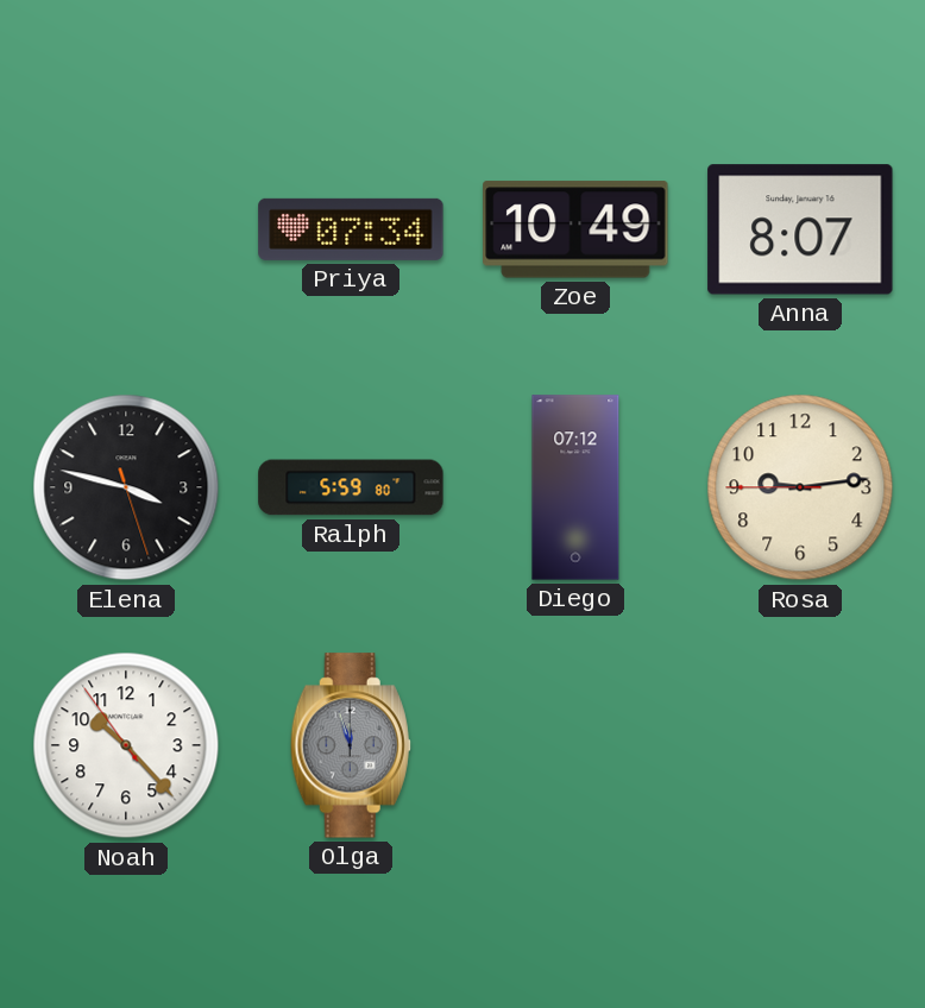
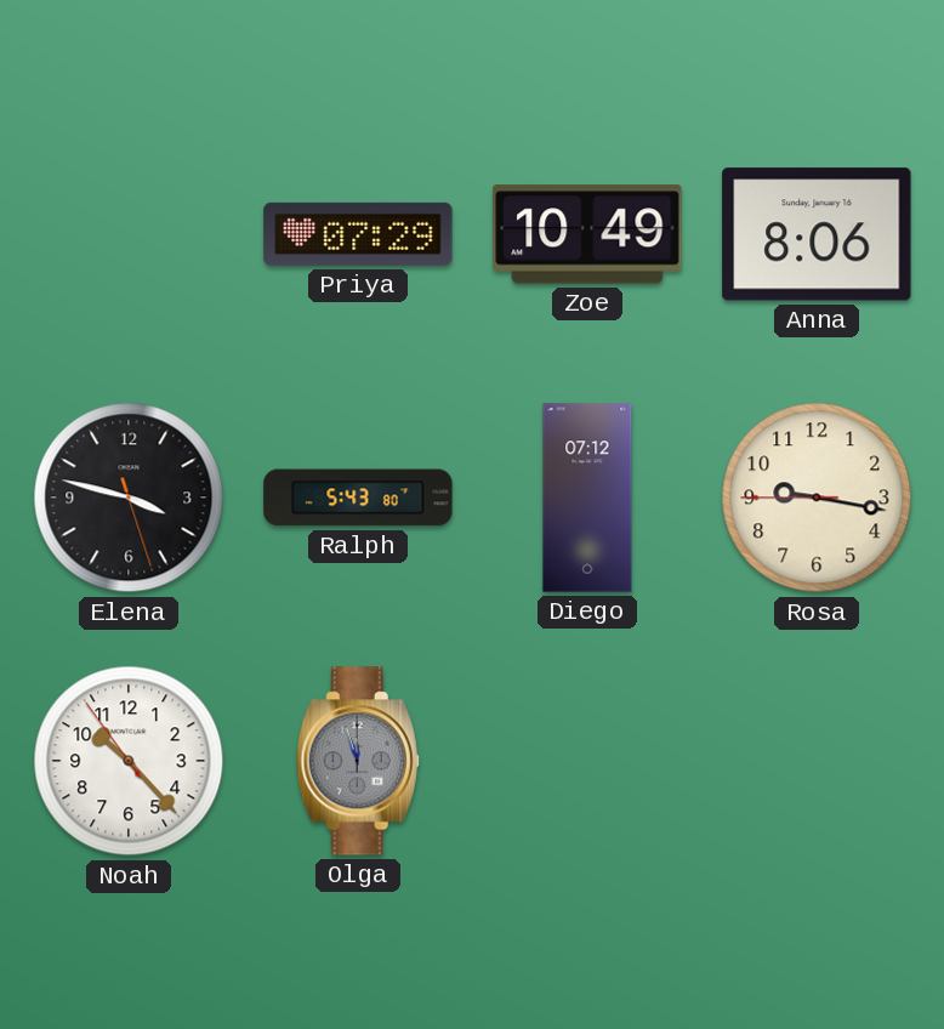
Priya: 07:34 -> 07:29
Anna: 8:07 -> 8:06
Ralph: 5:59 -> 5:43
Rosa: 9:13 -> 9:16
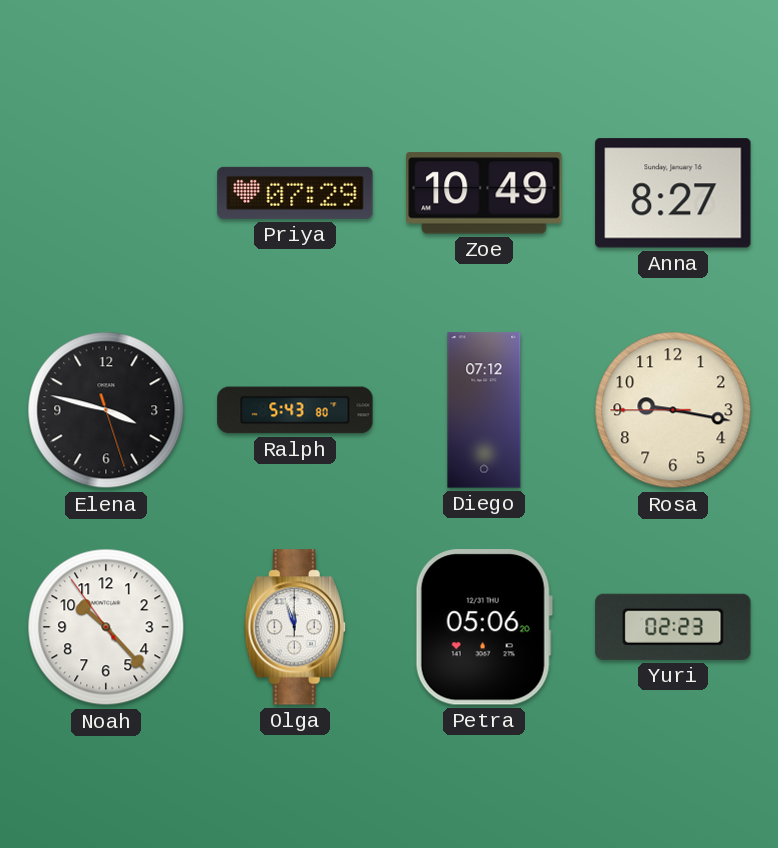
Anna: 8:06 -> 8:27
Olga dial: grey -> white
Petra: none -> 05:06
Yuri: none -> 02:23
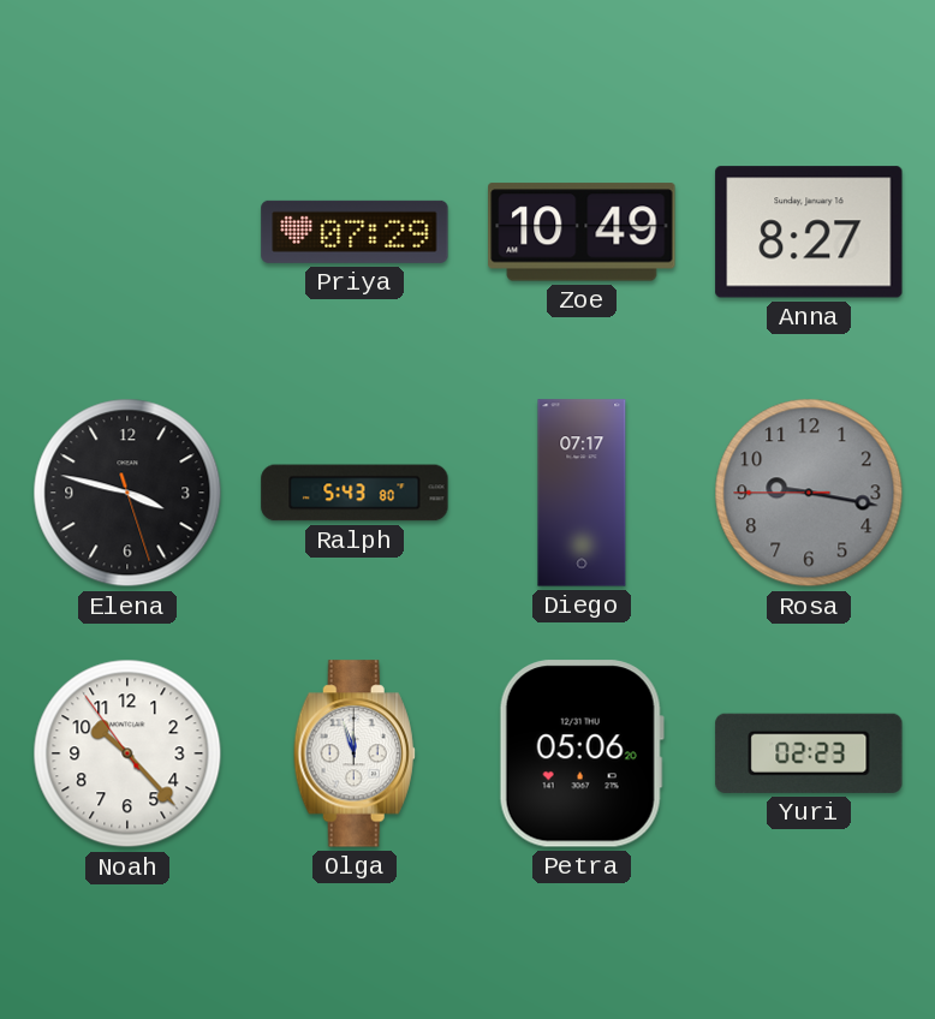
Diego: 07:12 -> 07:17
Rosa dial: cream -> grey
